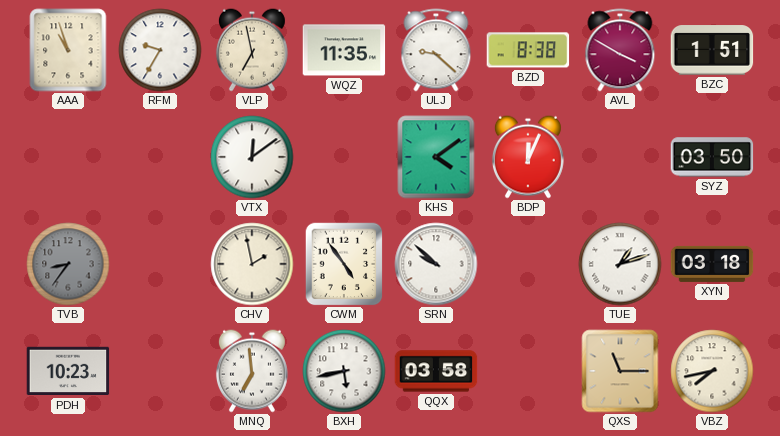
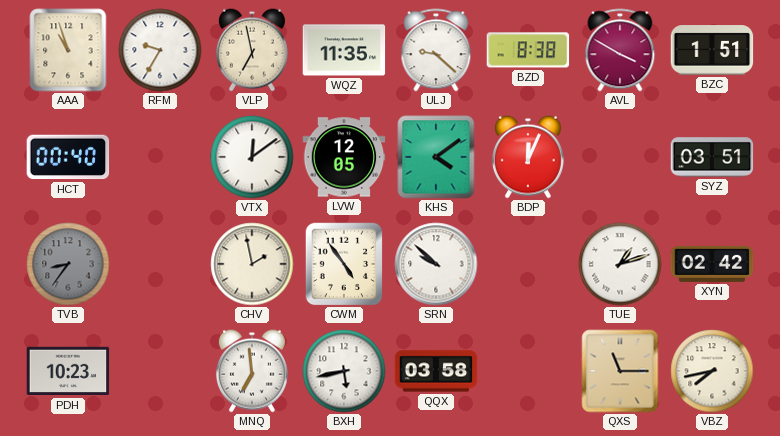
HCT: none -> 00:40
LVW: none -> 12:05
SYZ: 03:50 -> 03:51
XYN: 03:18 -> 02:42
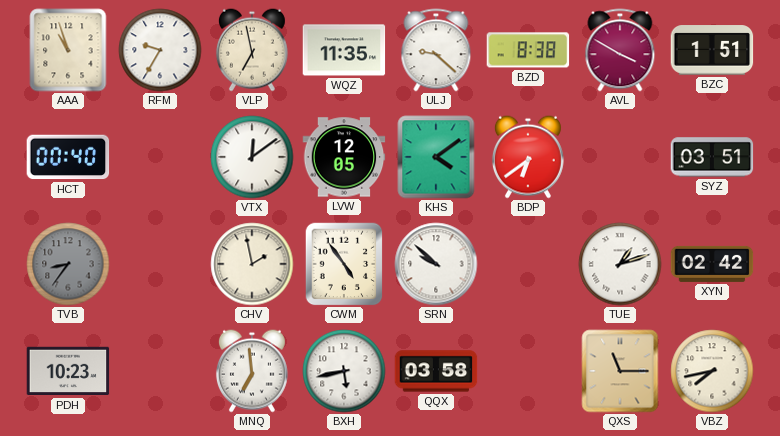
BDP: 12:04 -> 6:39
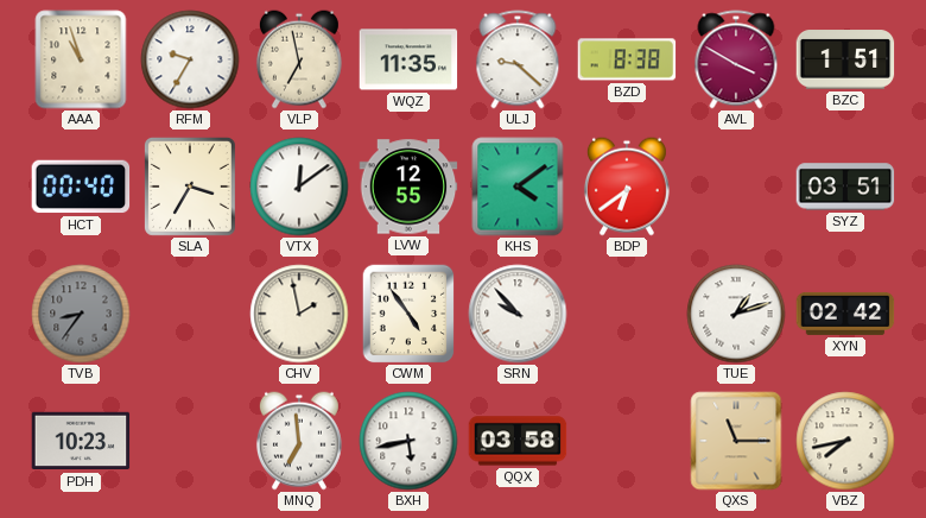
SLA: none -> 3:35
LVW: 12:05 -> 12:55
SRN: 9:52 -> 9:53
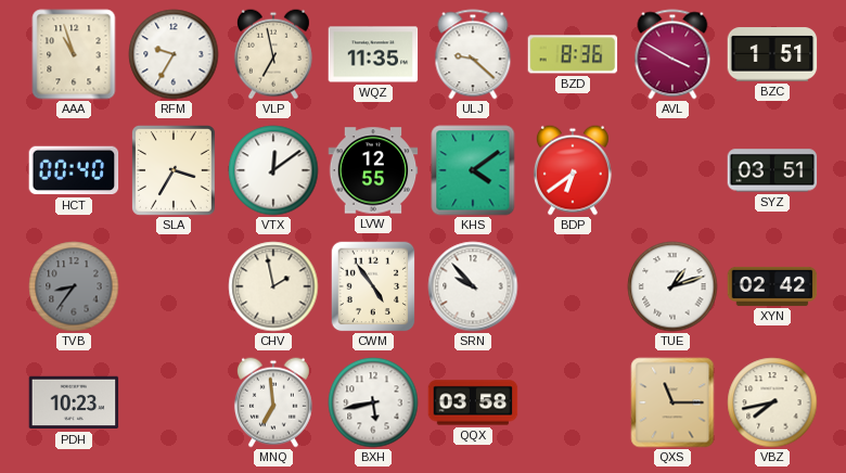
BZD: 8:38 -> 8:36
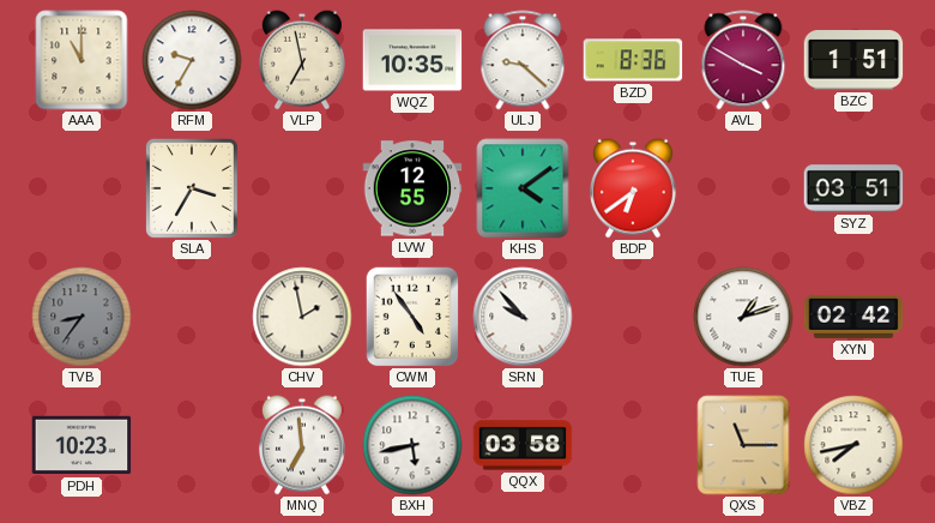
AAA: 10:57 -> 11:00
WQZ: 11:35 -> 10:35
HCT: 00:40 -> none
VTX: 12:09 -> none
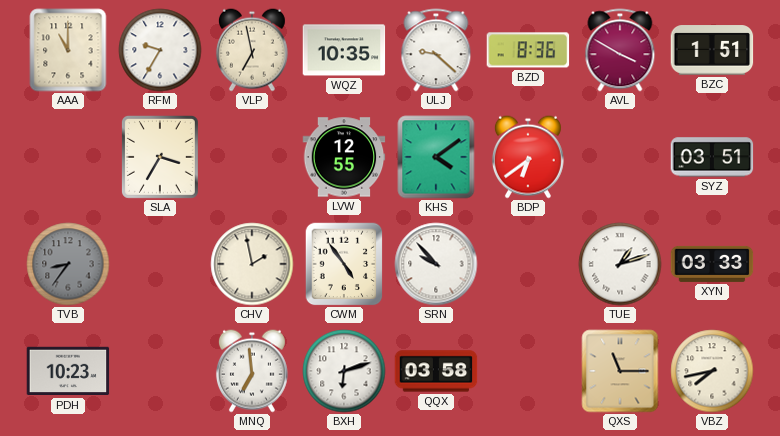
XYN: 02:42 -> 03:33
BXH: 5:43 -> 6:12
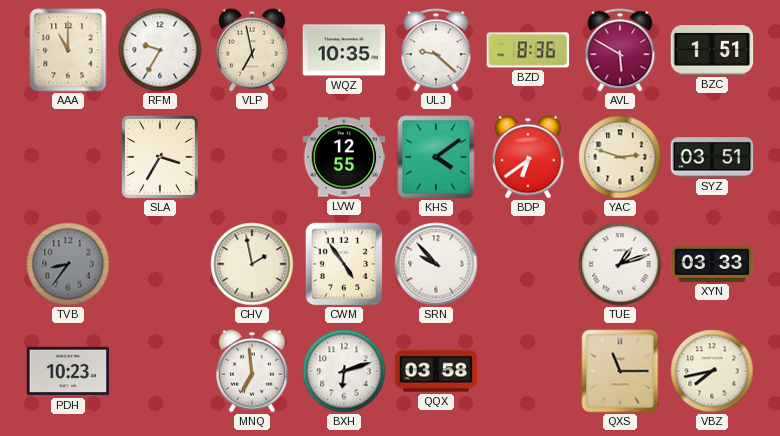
AVL: 3:50 -> 5:50
YAC: none -> 2:48
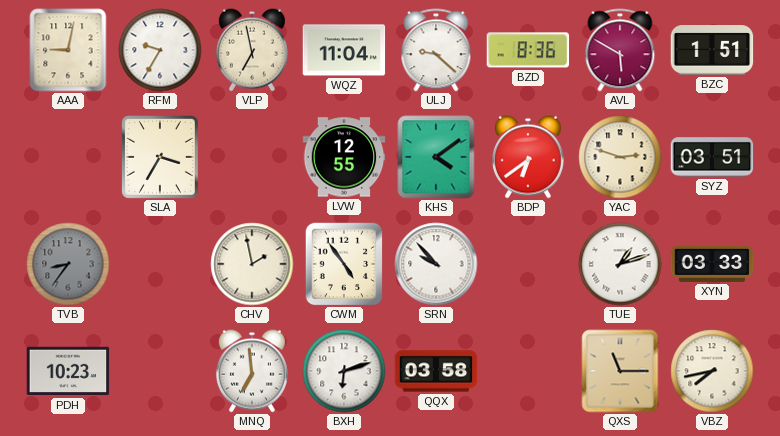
AAA: 11:00 -> 9:02
WQZ: 10:35 -> 11:04
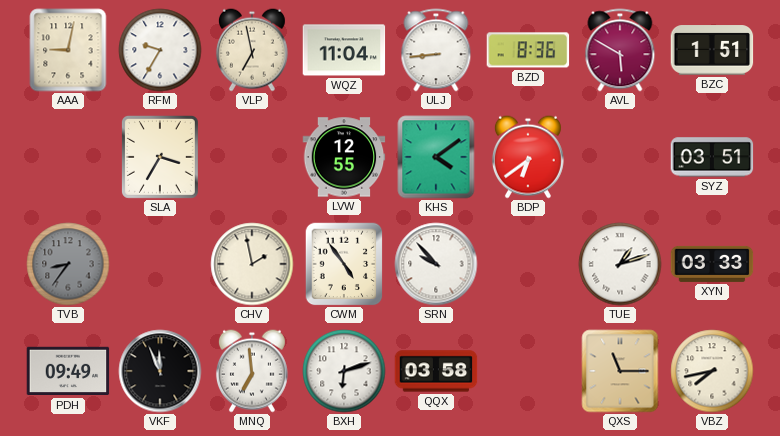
ULJ: 9:22 -> 8:44
YAC: 2:48 -> none
PDH: 10:23 -> 09:49
VKF: none -> 11:56
